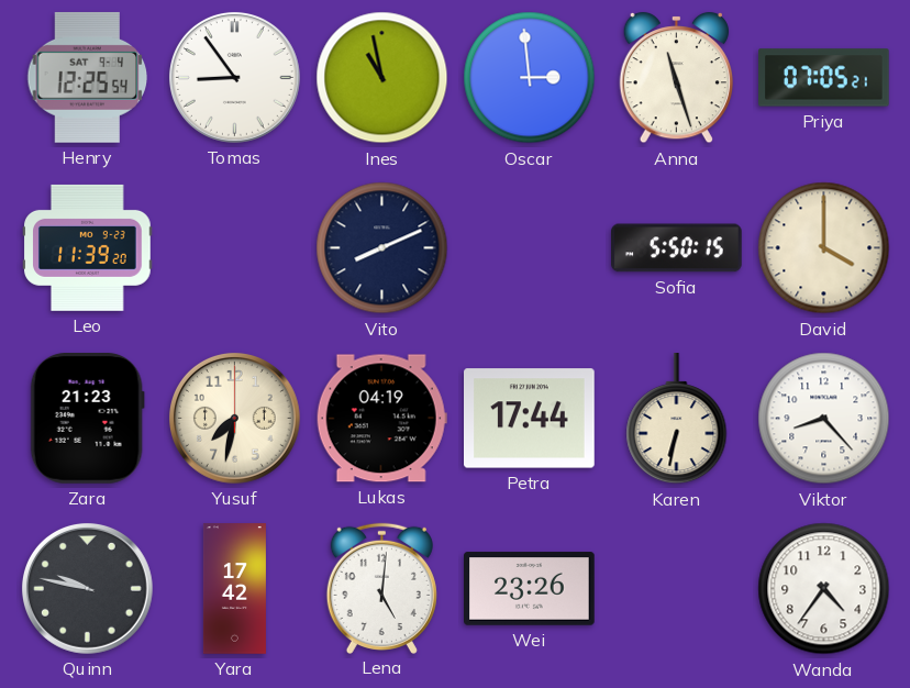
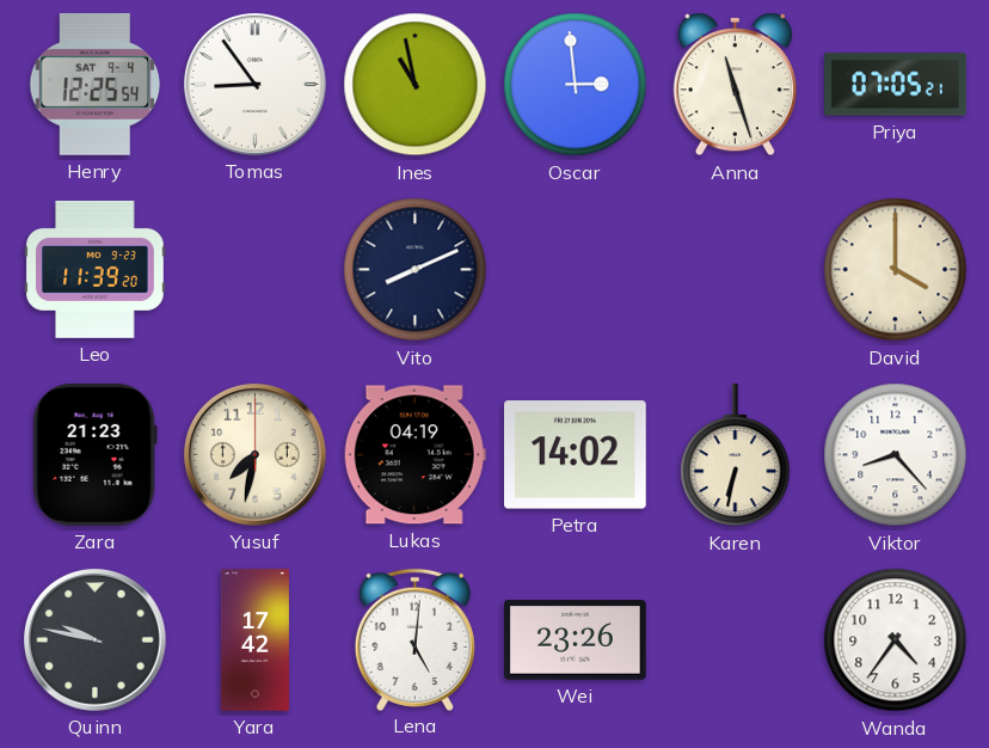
Sofia: 5:50 -> none
Petra: 17:44 -> 14:02
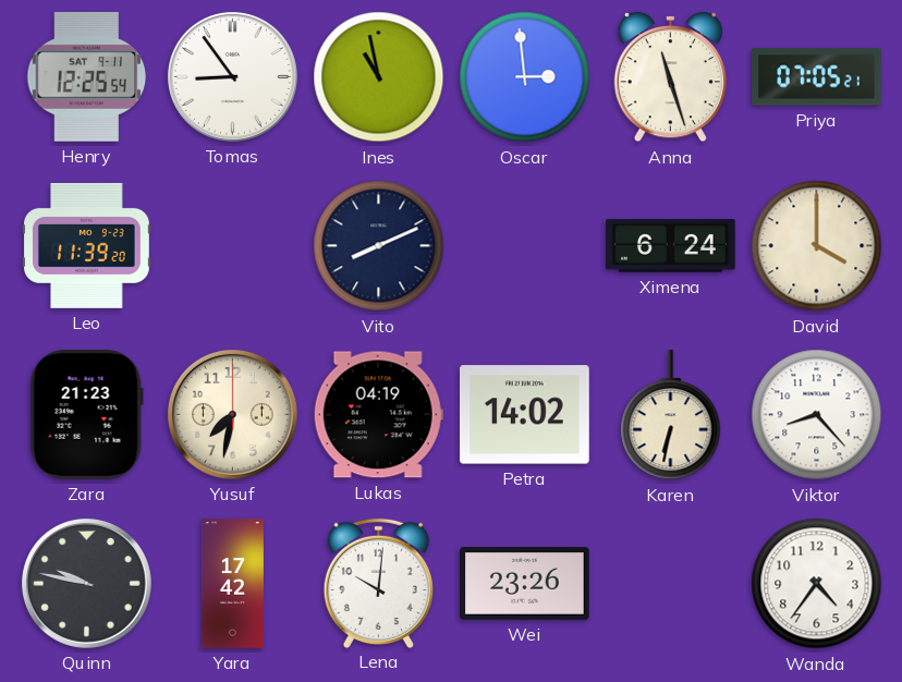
Henry date: SAT 9-4 -> SAT 9-11
Ximena: none -> 6:24
Lena: 5:01 -> 10:01
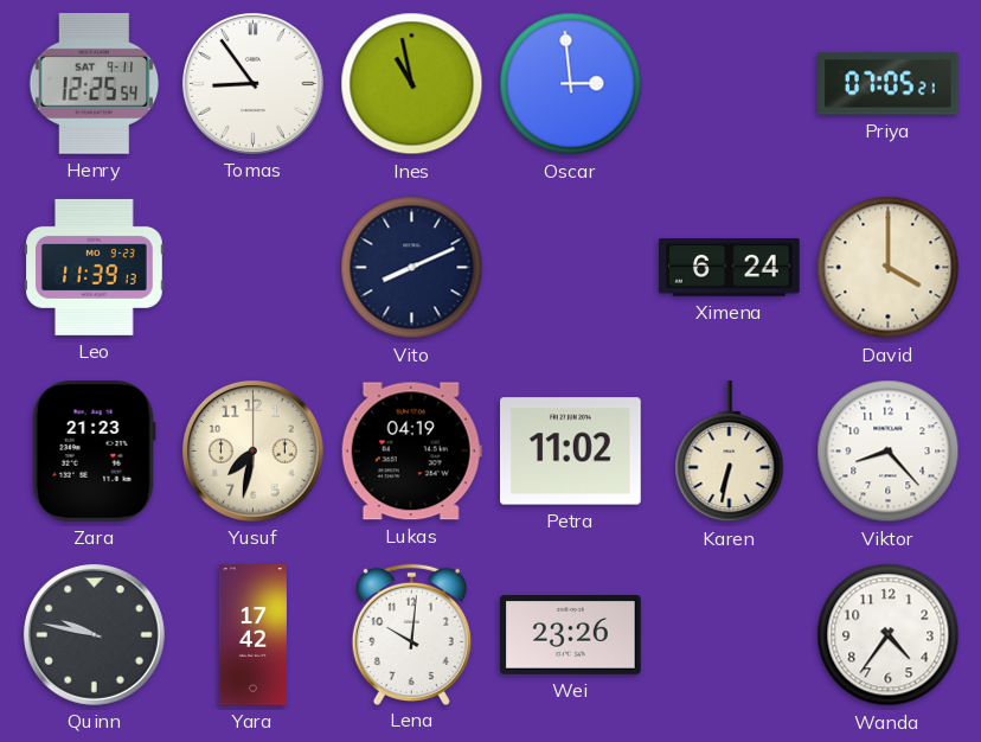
Anna: 11:27 -> none
Leo: 11:39:20 -> 11:39:13
Petra: 14:02 -> 11:02
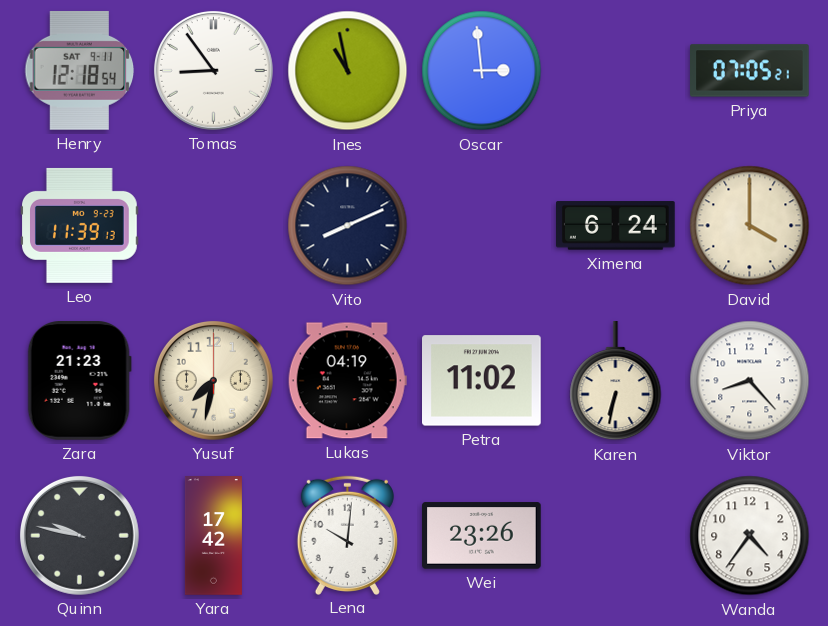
Henry: 12:25 -> 12:18
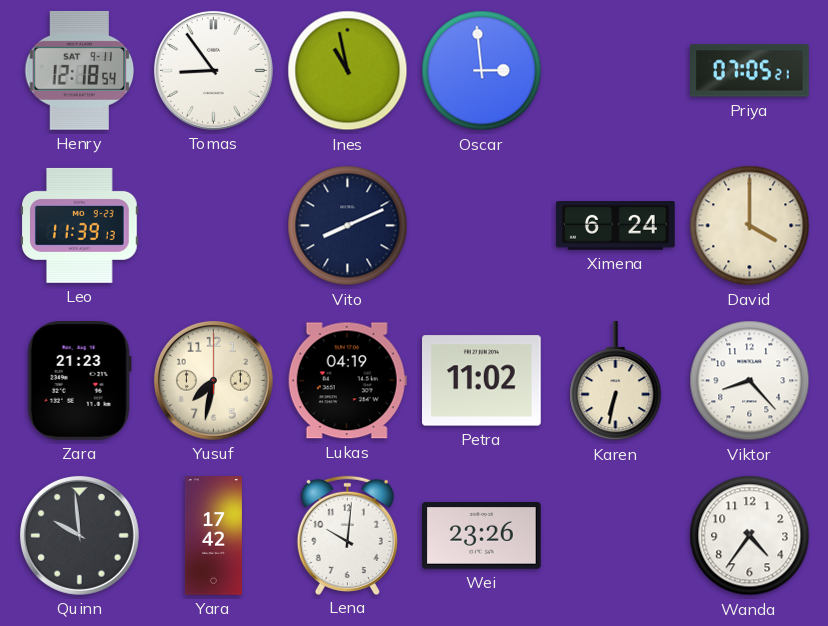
Quinn: 9:47 -> 9:59
